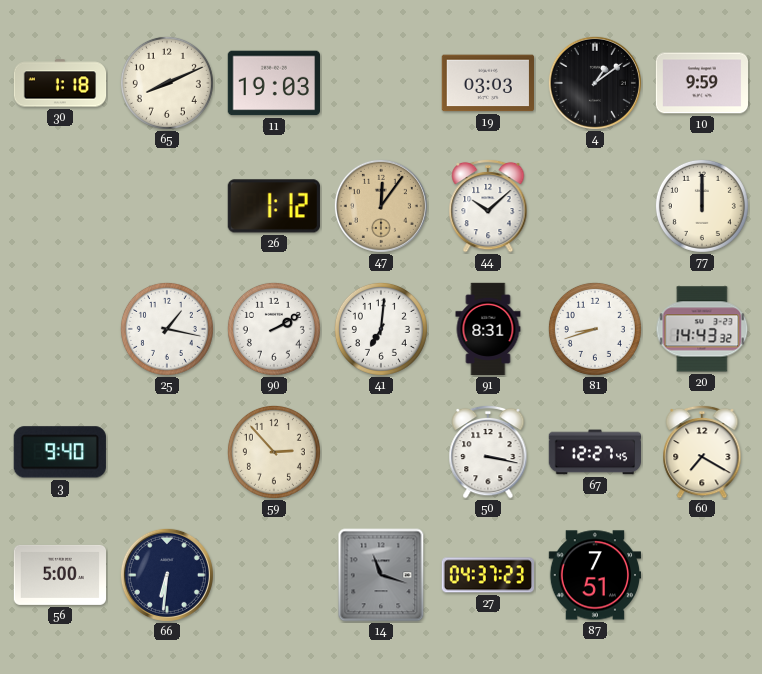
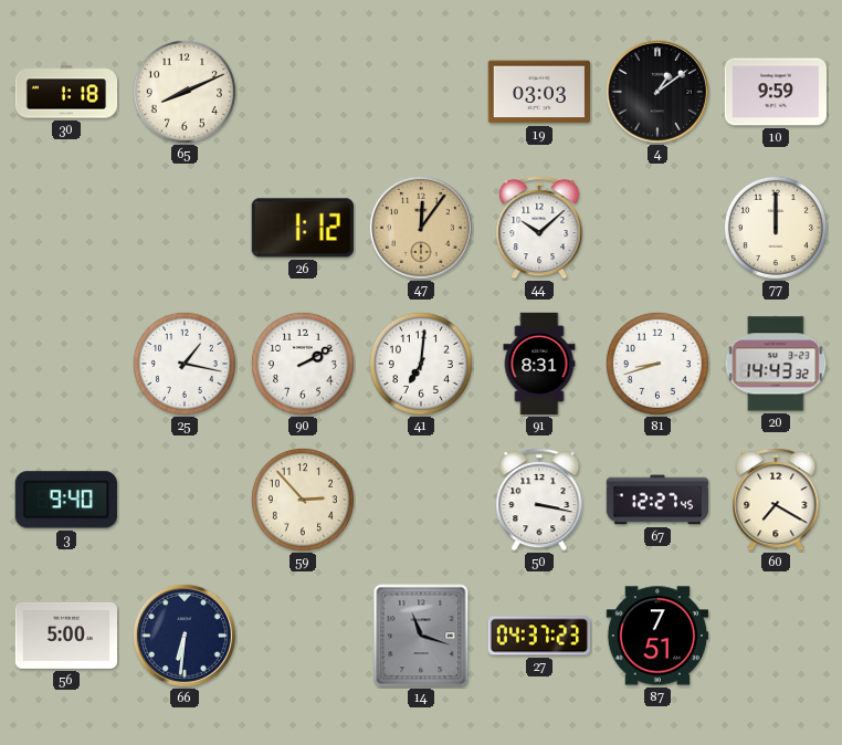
11: 19:03 -> none
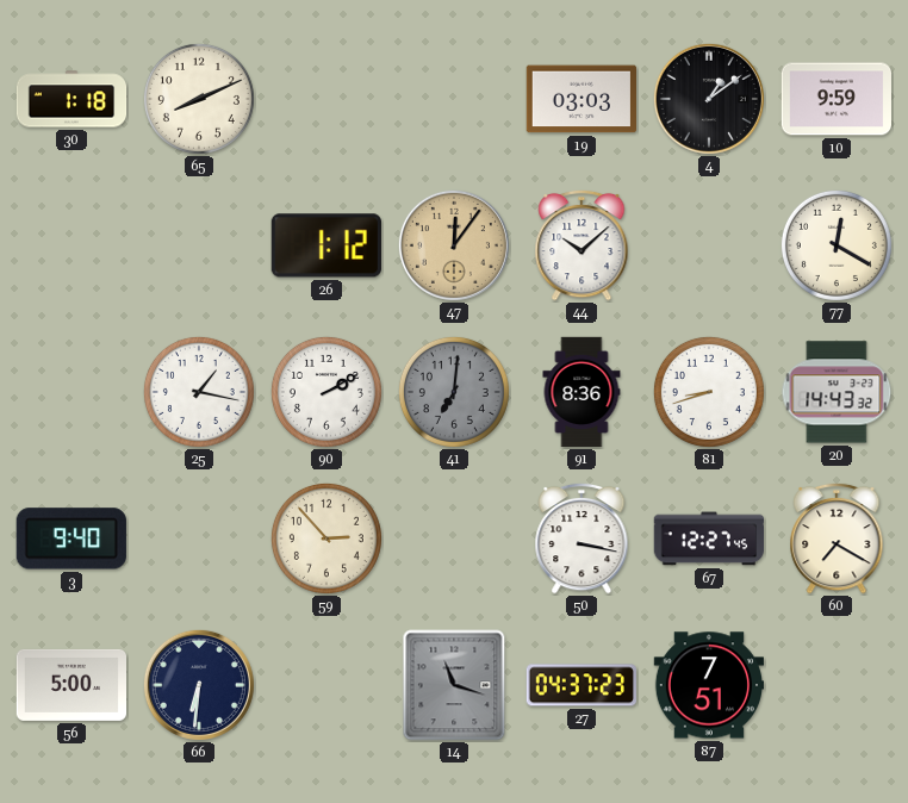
77: 12:00 -> 12:20
41 dial: white -> grey
91: 8:31 -> 8:36
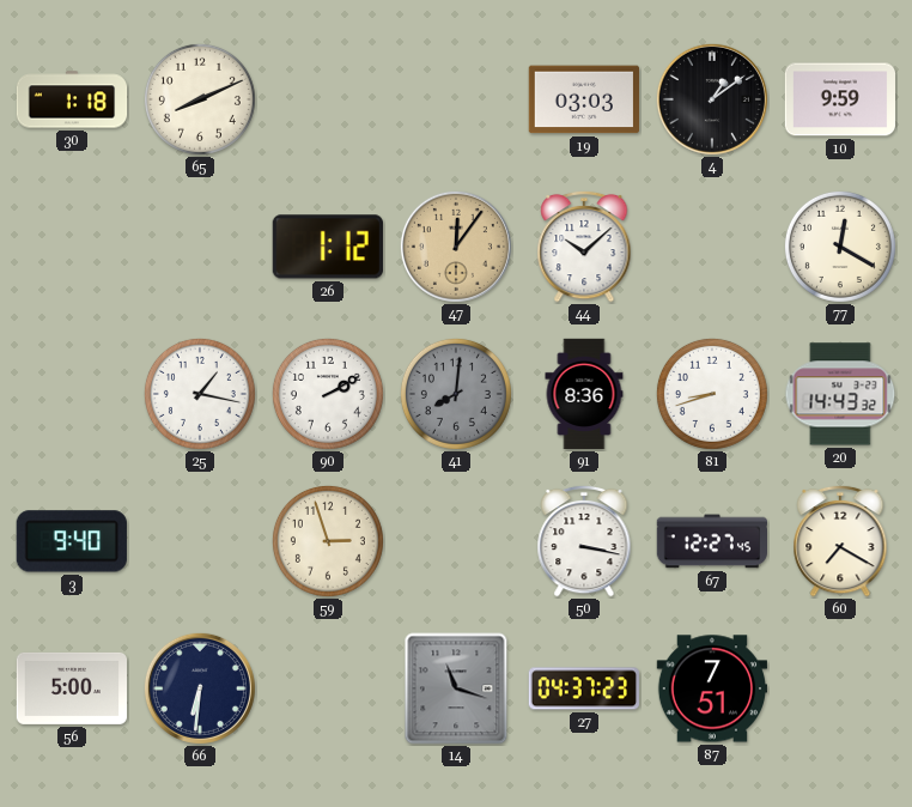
41: 7:01 -> 8:01
59: 2:53 -> 2:57
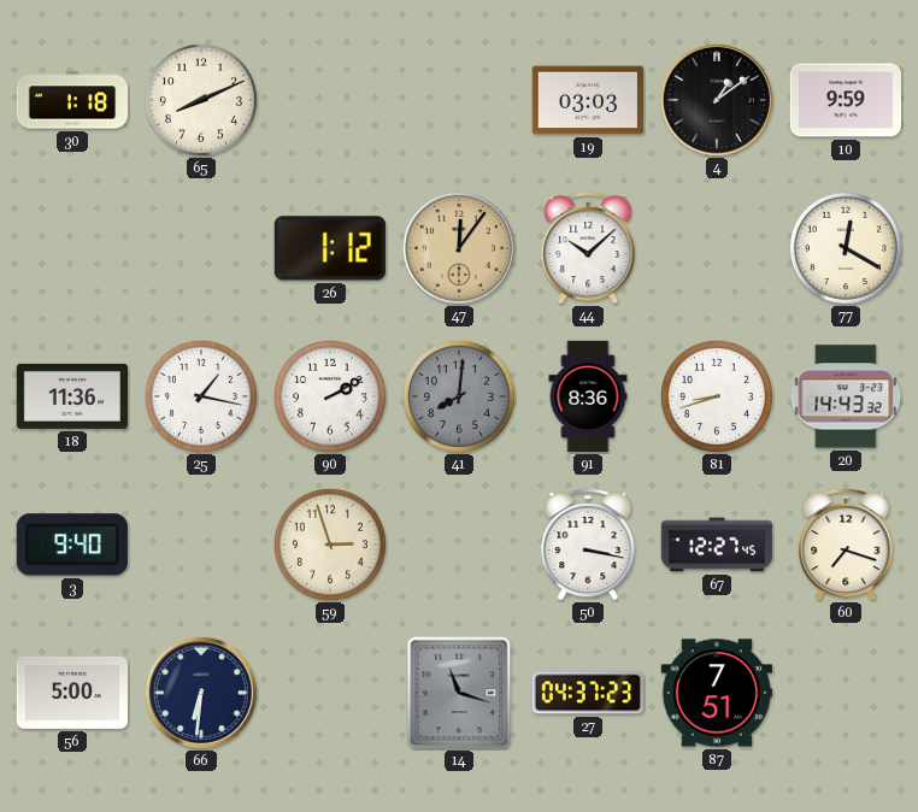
18: none -> 11:36
60: 7:20 -> 7:18
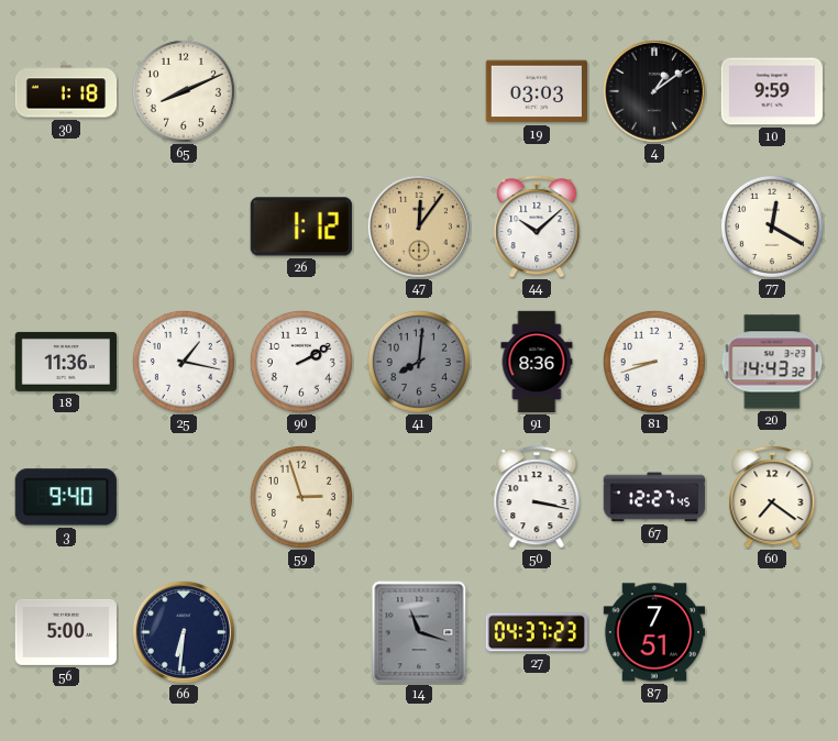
60: 7:18 -> 7:21
